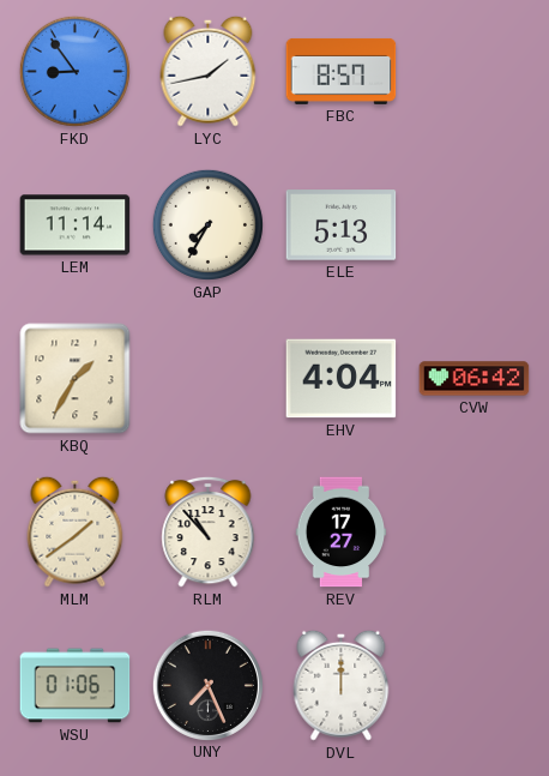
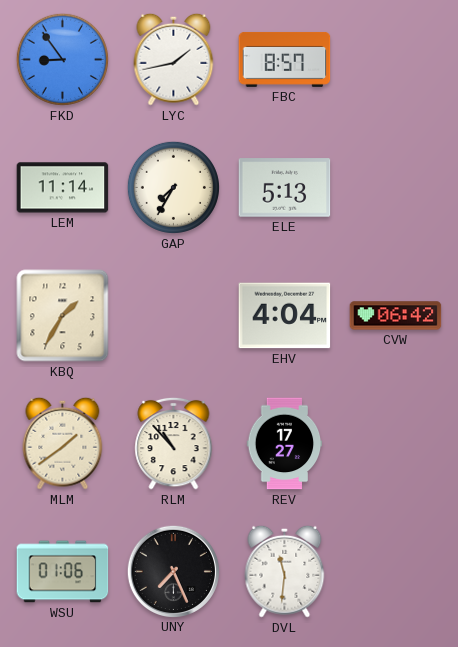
DVL: 12:00 -> 11:31
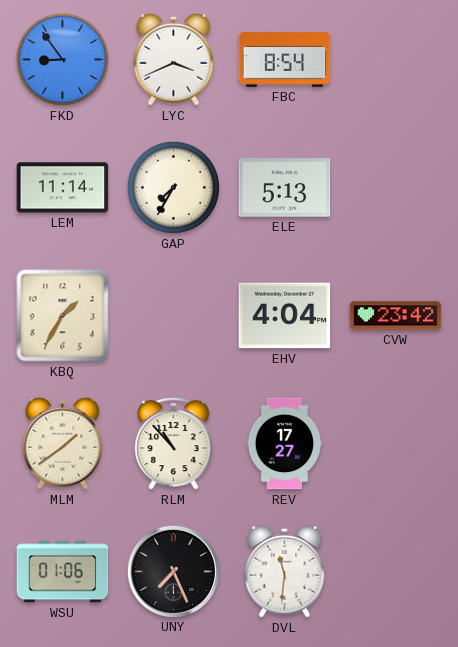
LYC: 1:43 -> 3:41
FBC: 8:57 -> 8:54
CVW: 06:42 -> 23:42
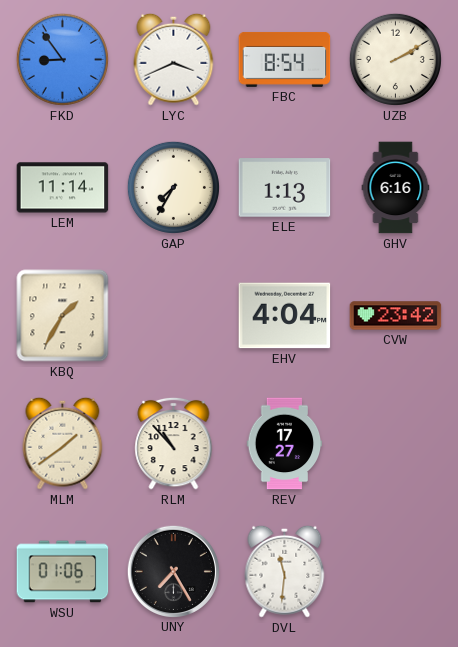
UZB: none -> 2:10
ELE: 5:13 -> 1:13
GHV: none -> 6:16
UNY: 7:26 -> 7:25
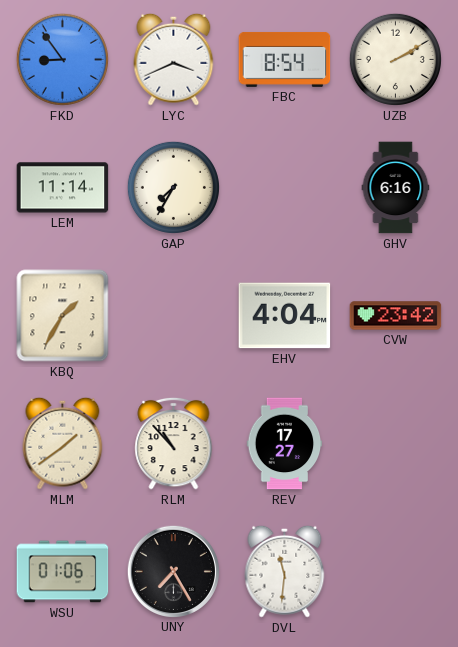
ELE: 1:13 -> none
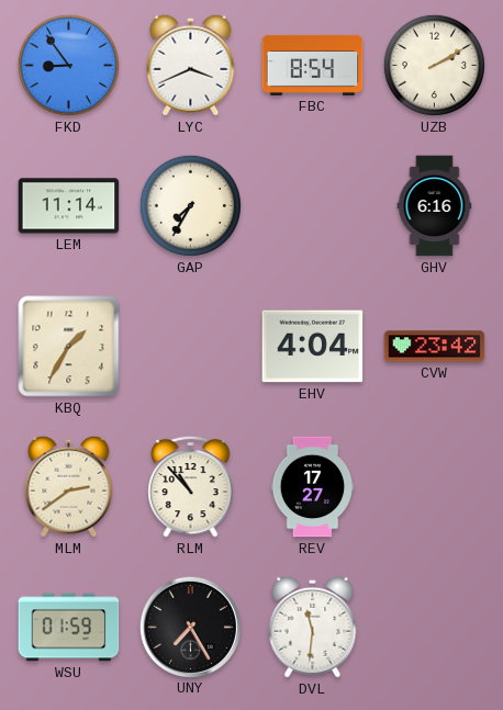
MLM: 1:39 -> 2:39
WSU: 01:06 -> 01:59
